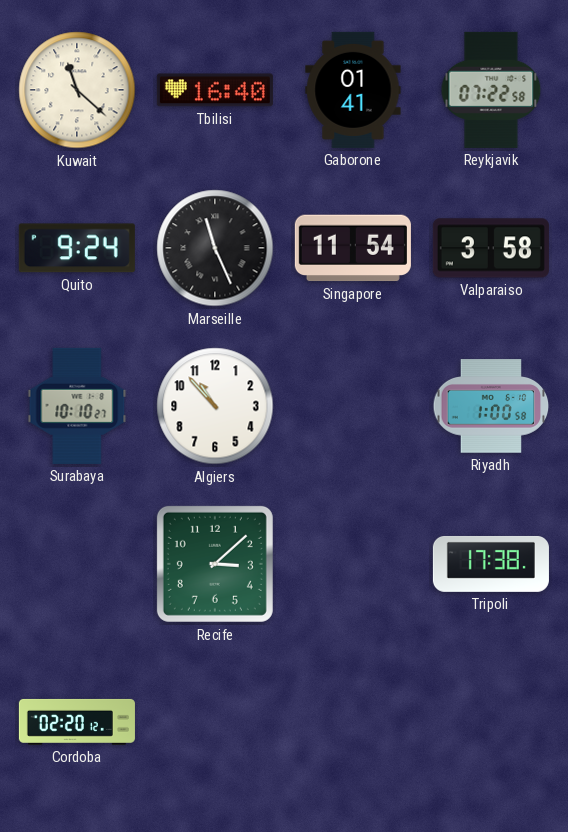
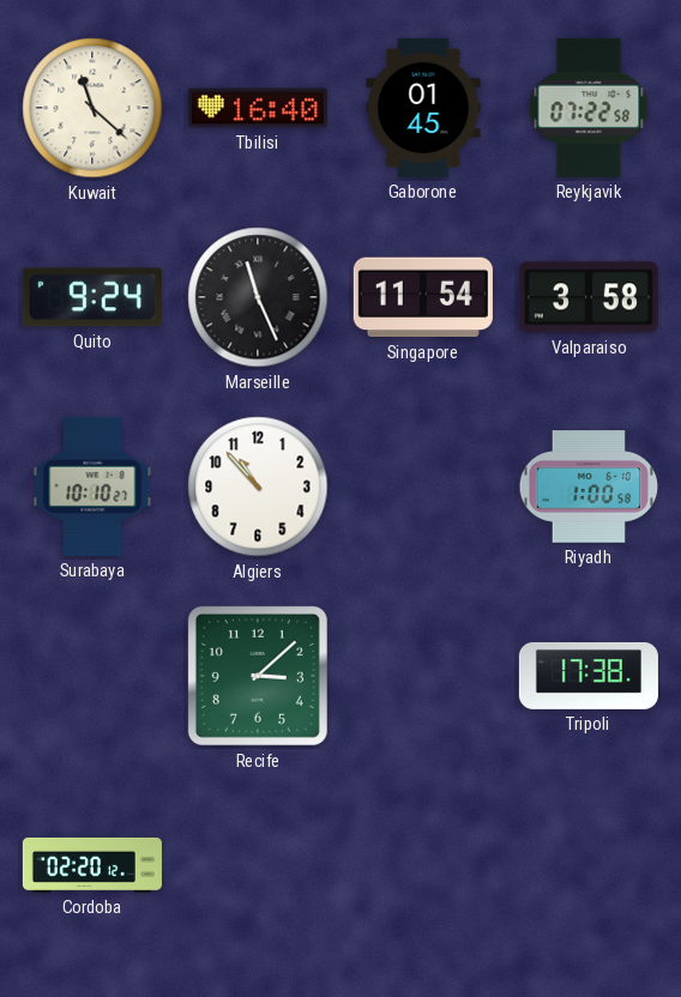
Gaborone: 01:41 -> 01:45
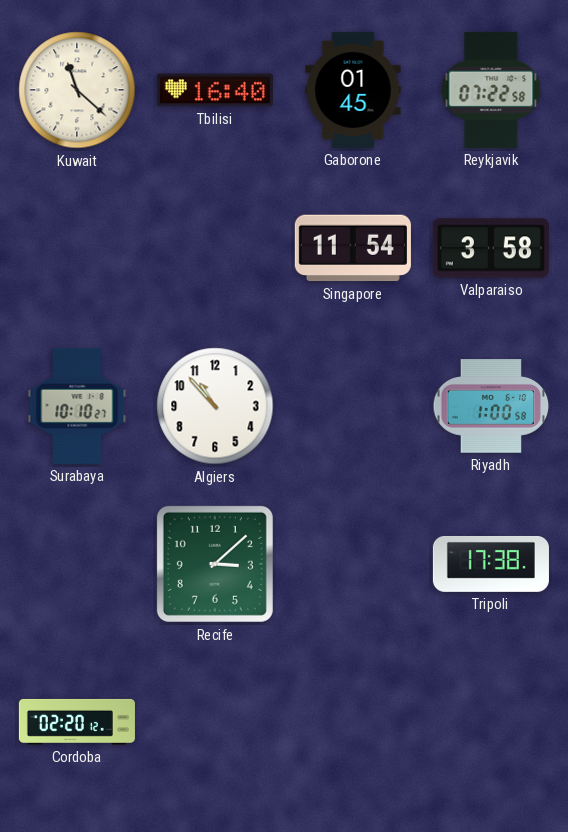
Quito: 9:24 -> none
Marseille: 11:26 -> none
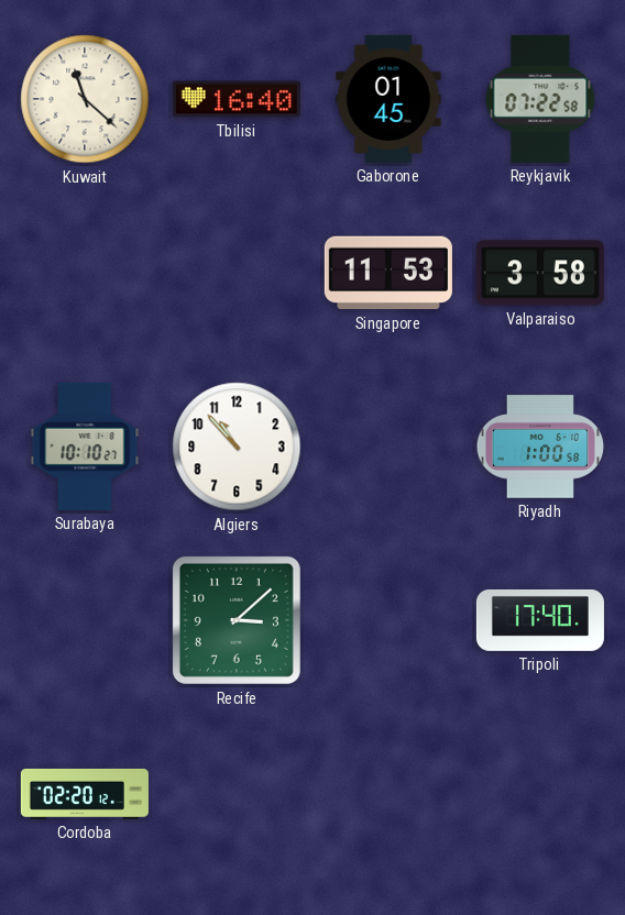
Singapore: 11:54 -> 11:53
Tripoli: 17:38 -> 17:40
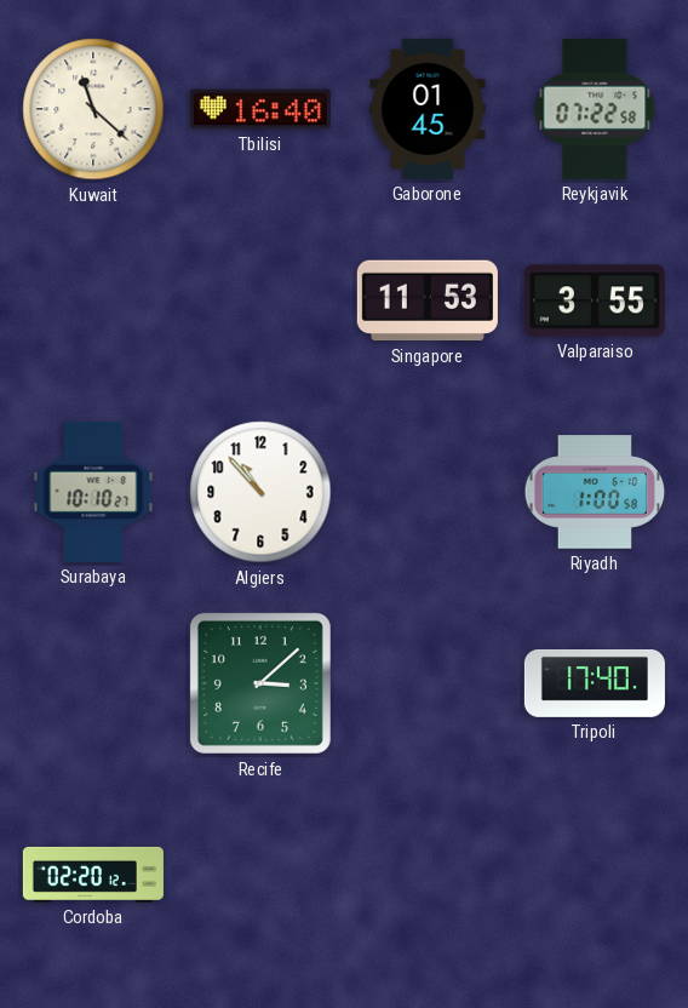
Valparaiso: 3:58 -> 3:55
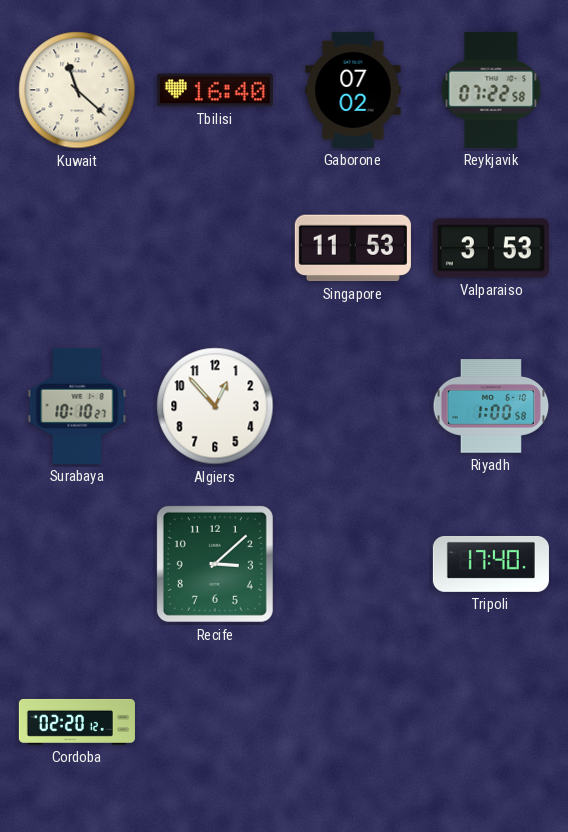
Gaborone: 01:45 -> 07:02
Valparaiso: 3:55 -> 3:53
Algiers: 10:53 -> 12:53
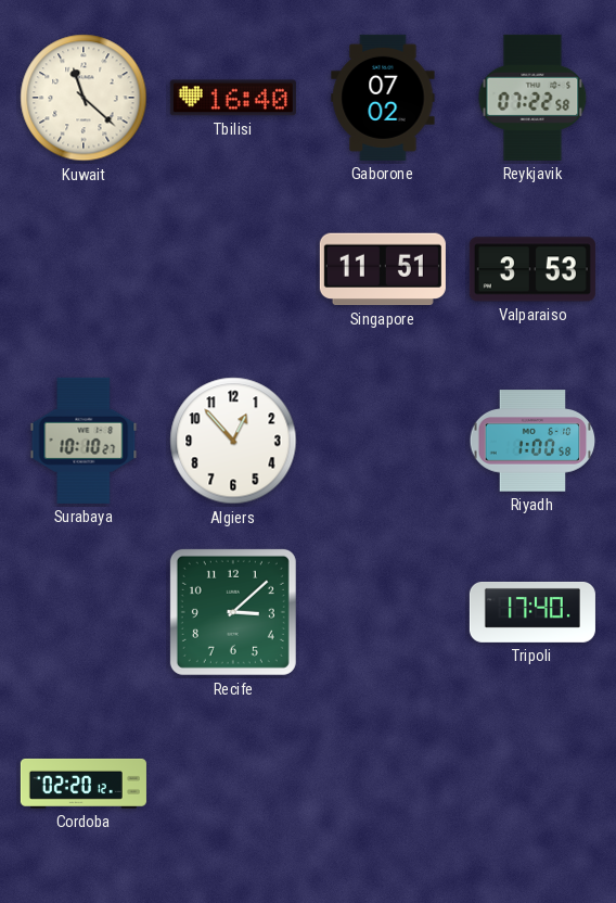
Singapore: 11:53 -> 11:51
